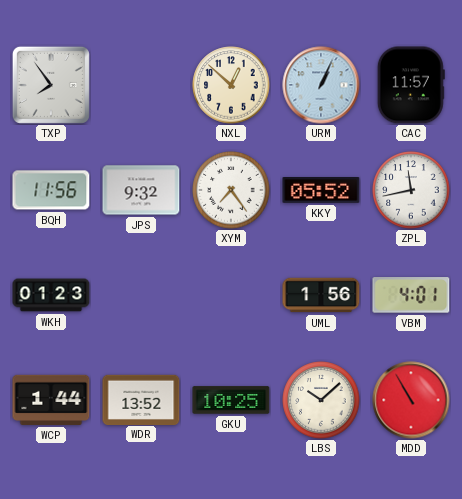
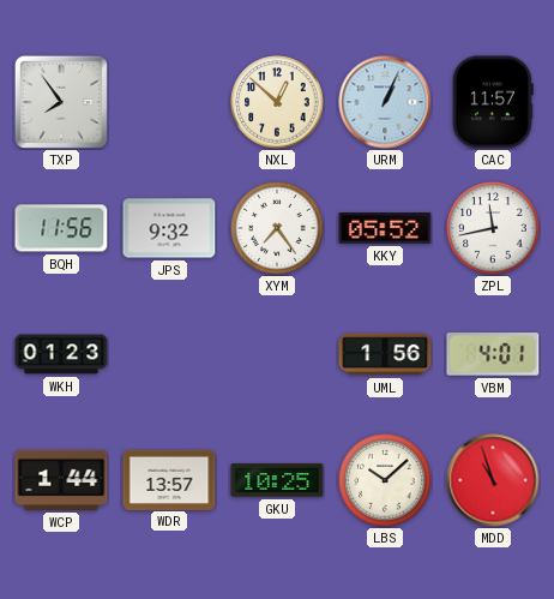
WDR: 13:52 -> 13:57
MDD: 10:55 -> 10:57
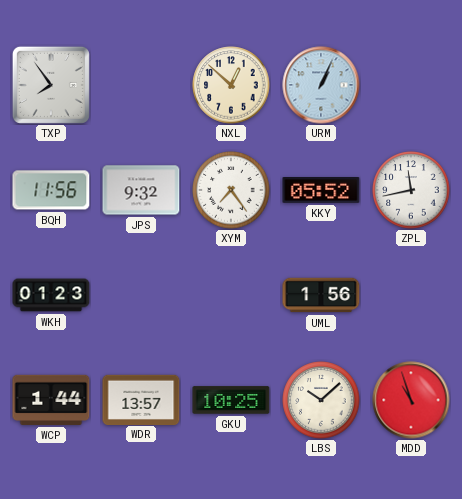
CAC: 11:57 -> none
VBM: 4:01 -> none
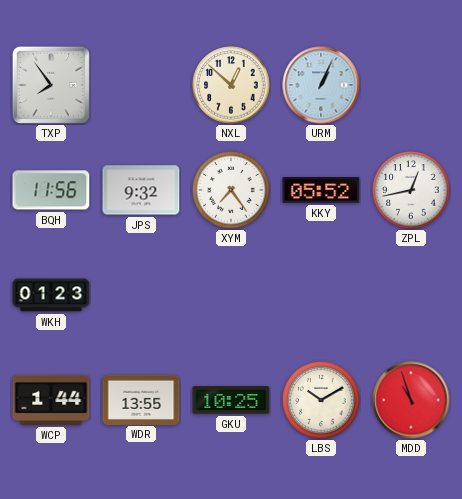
ZPL: 11:43 -> 12:43
UML: 1:56 -> none
WDR: 13:57 -> 13:55
LBS: 10:08 -> 10:10
